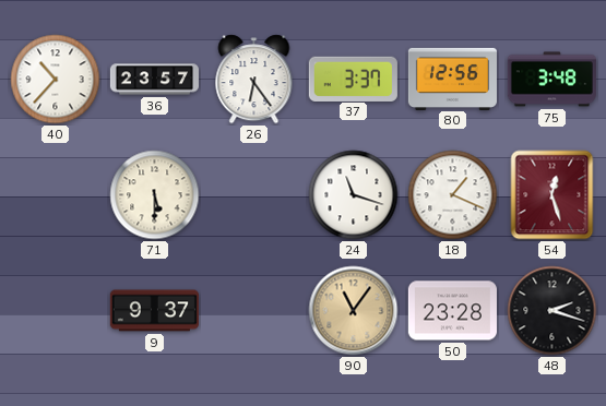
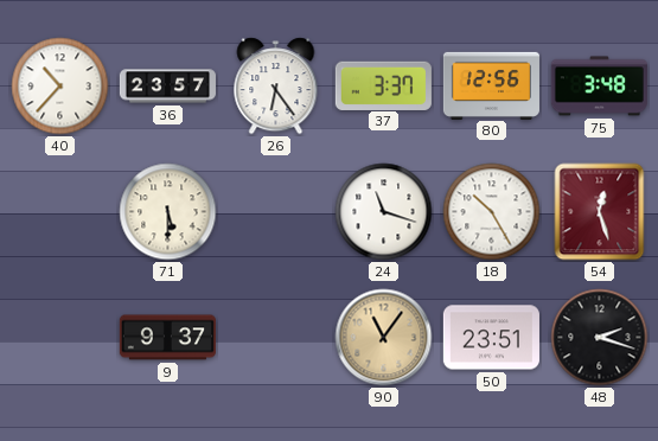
18: 1:19 -> 10:25
50: 23:28 -> 23:51
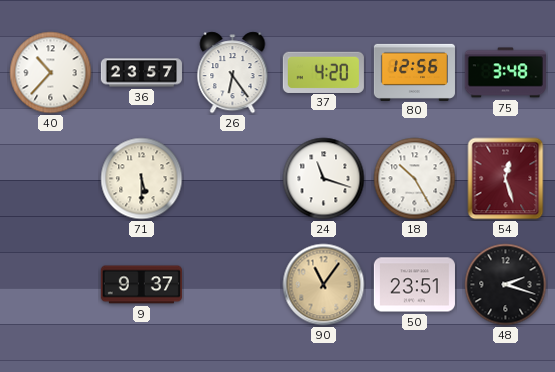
37: 3:37 -> 4:20
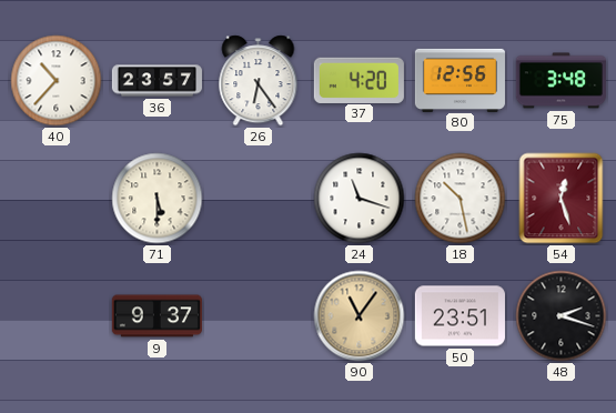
18: 10:25 -> 10:28
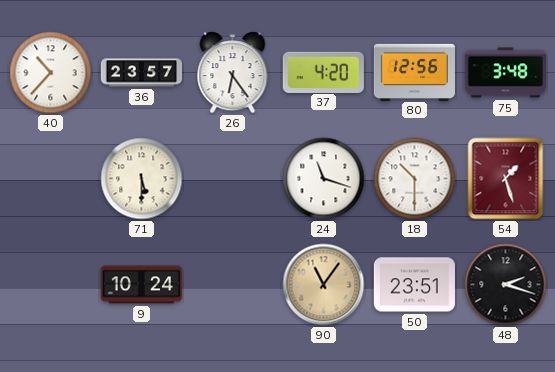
18: 10:28 -> 10:30
54: 12:27 -> 1:27
9: 9:37 -> 10:24
